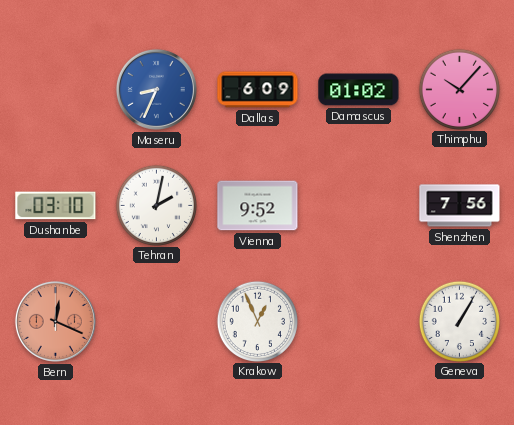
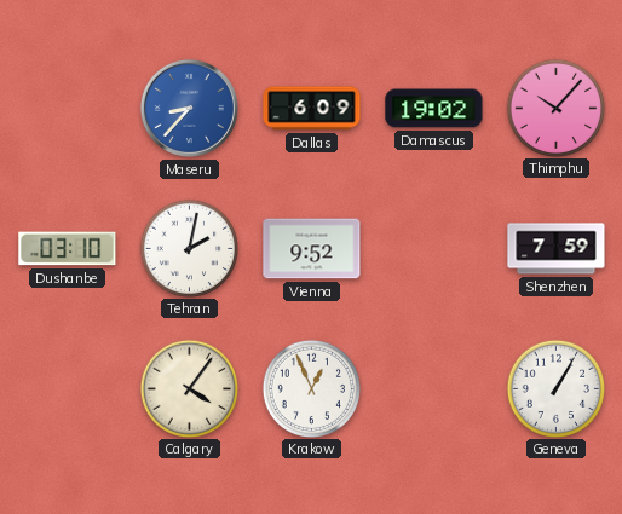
Maseru: 8:34 -> 8:37
Damascus: 01:02 -> 19:02
Shenzhen: 7:56 -> 7:59
Bern: 12:19 -> none
Calgary: none -> 4:06
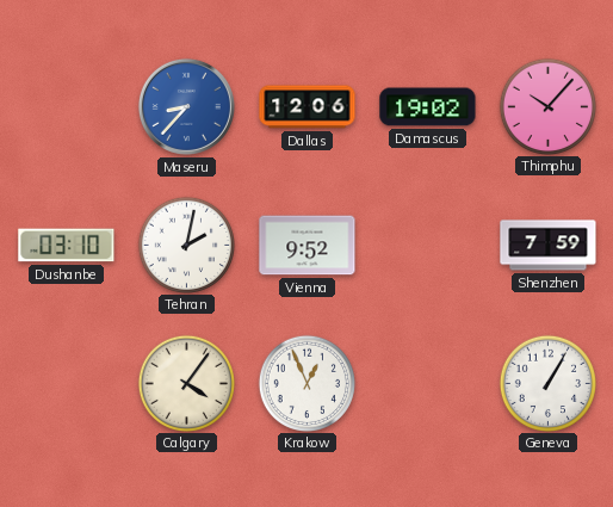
Dallas: 6:09 -> 12:06
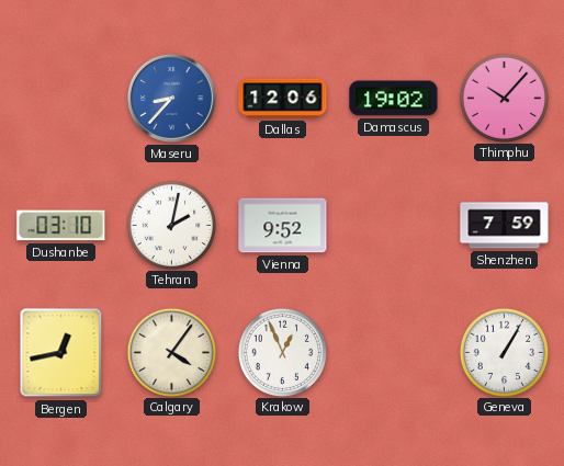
Bergen: none -> 12:43
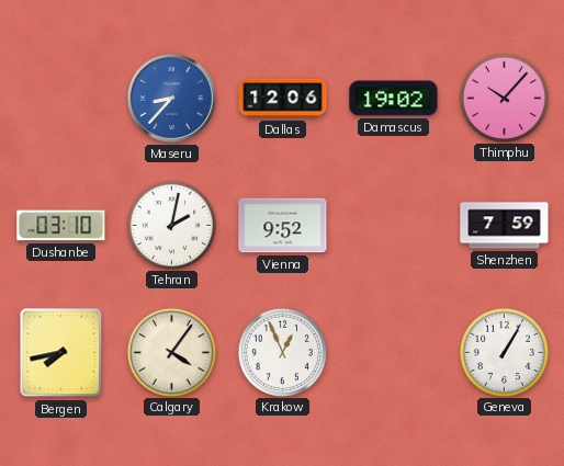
Bergen: 12:43 -> 7:43
